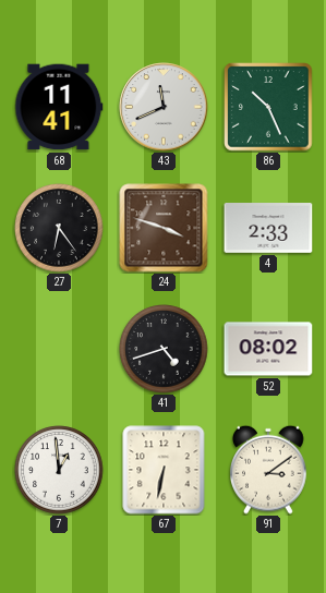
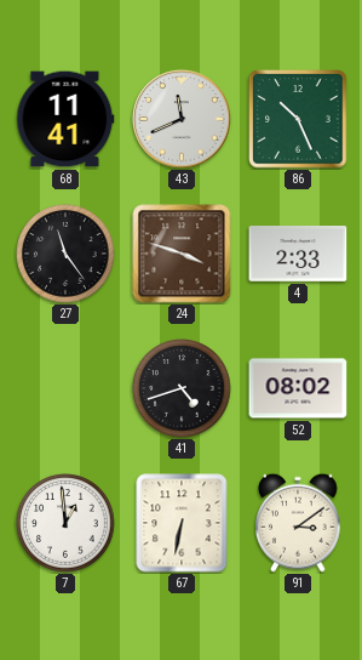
27: 6:24 -> 11:24
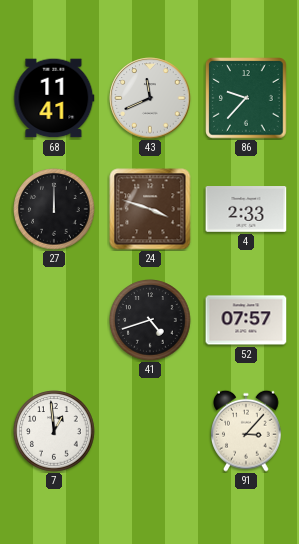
86: 10:26 -> 9:37
27: 11:24 -> 12:00
52: 08:02 -> 07:57
67: 6:32 -> none
91: 3:09 -> 3:07
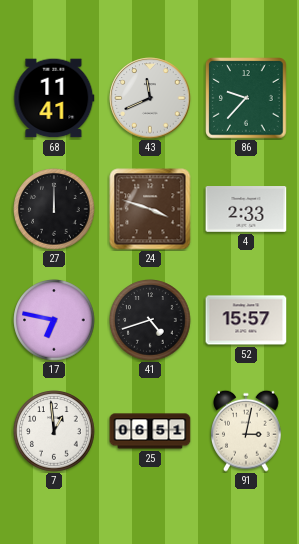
17: none -> 6:47
52: 07:57 -> 15:57
25: none -> 06:51
91: 3:07 -> 3:02
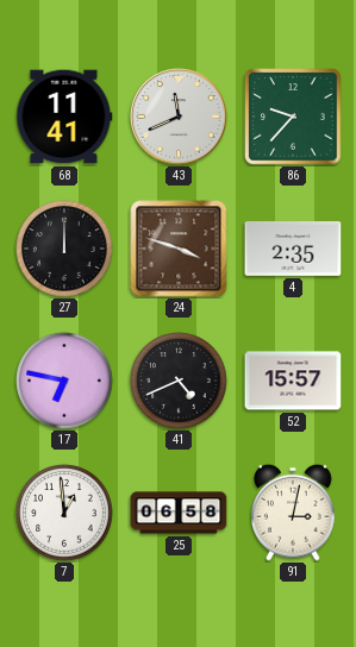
4: 2:33 -> 2:35
41: 4:42 -> 4:41
25: 06:51 -> 06:58
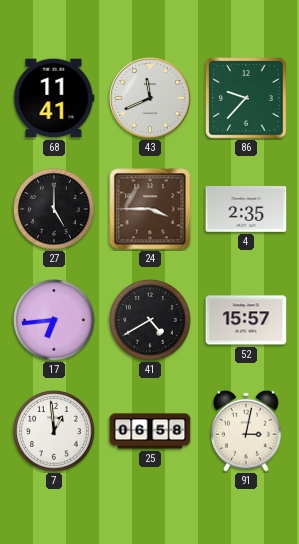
27: 12:00 -> 5:00
24: 3:48 -> 3:45
17: 6:47 -> 6:44
41: 4:41 -> 4:40
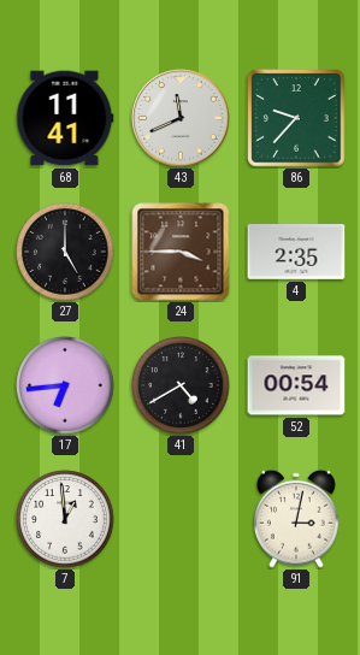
52: 15:57 -> 00:54
25: 06:58 -> none
